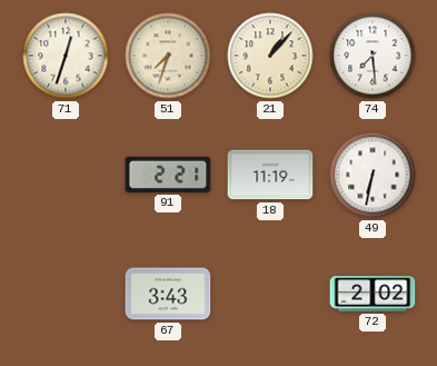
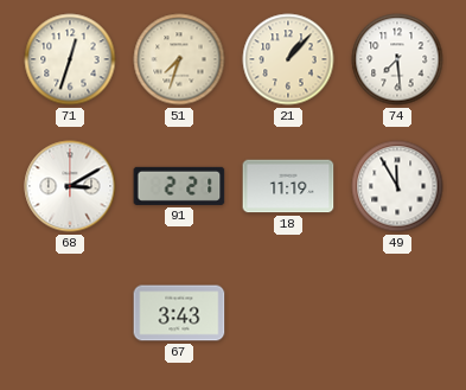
68: none -> 3:10
49: 6:32 -> 11:55
72: 2:02 -> none
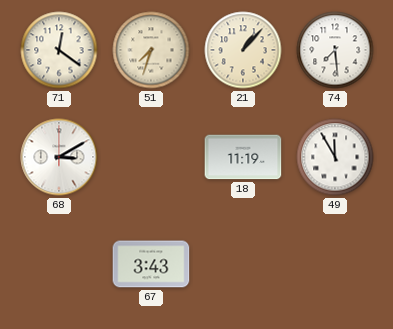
71: 12:33 -> 12:21
91: 2:21 -> none
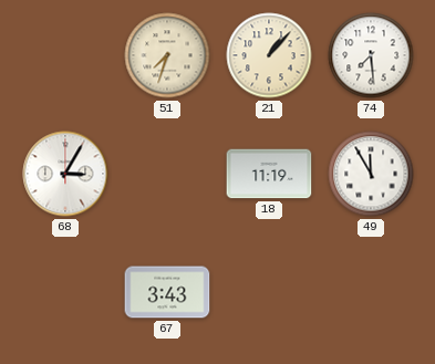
71: 12:21 -> none
68: 3:10 -> 3:05
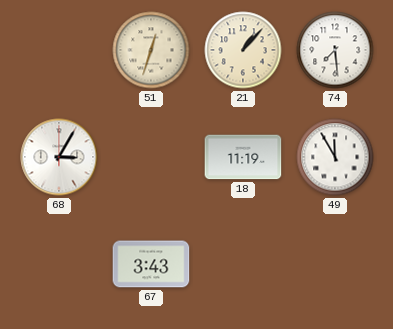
51: 7:33 -> 12:33
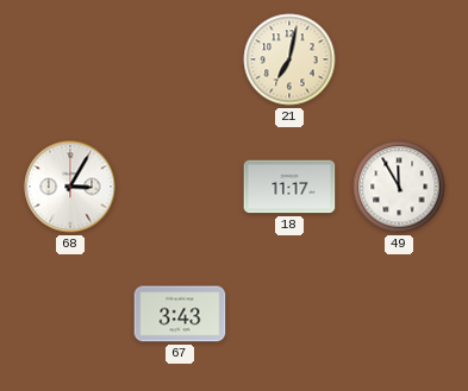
51: 12:33 -> none
21: 1:07 -> 7:02
74: 7:29 -> none
18: 11:19 -> 11:17
